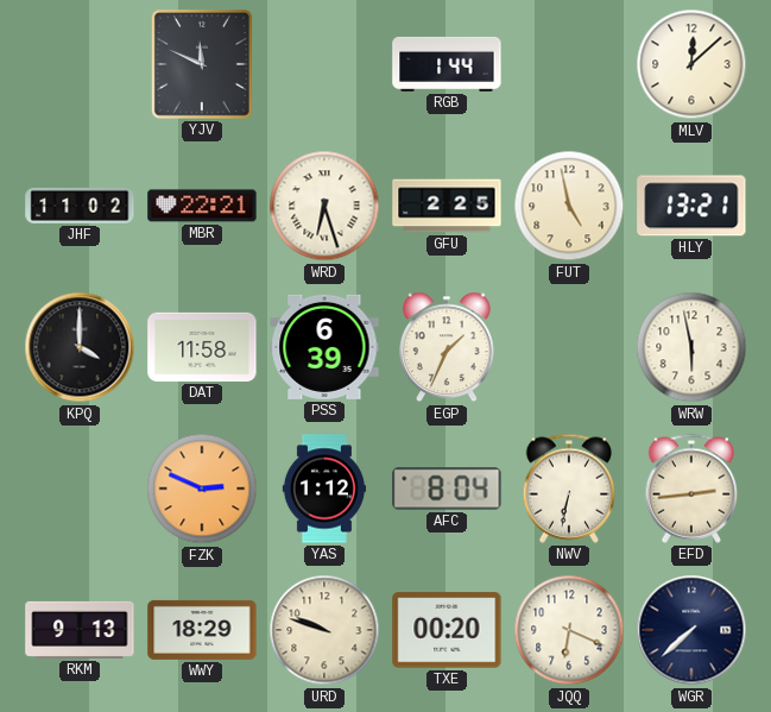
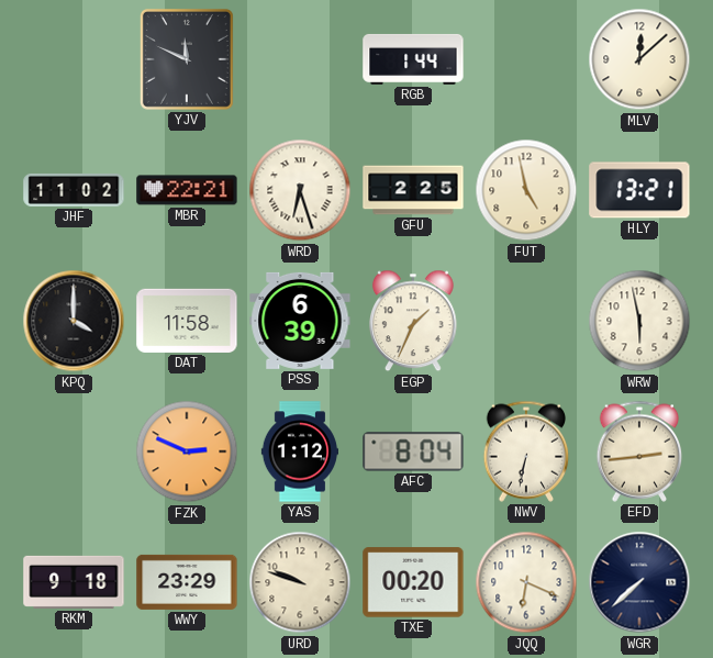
RKM: 9:13 -> 9:18
WWY: 18:29 -> 23:29
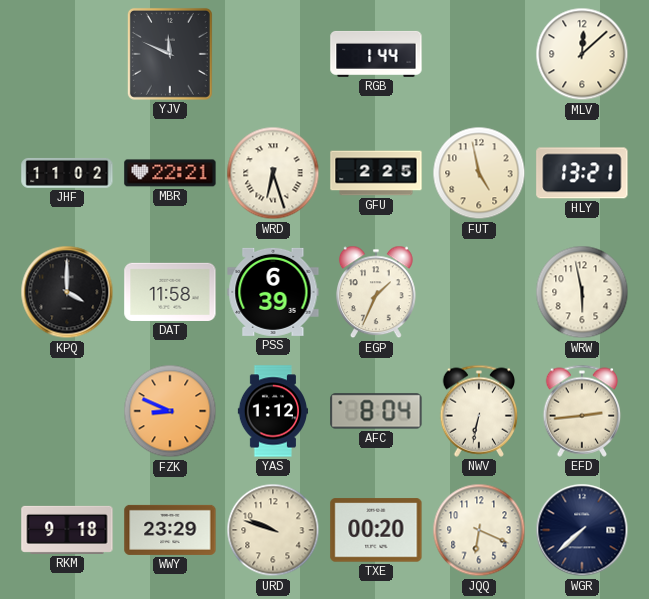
FZK: 2:49 -> 8:49
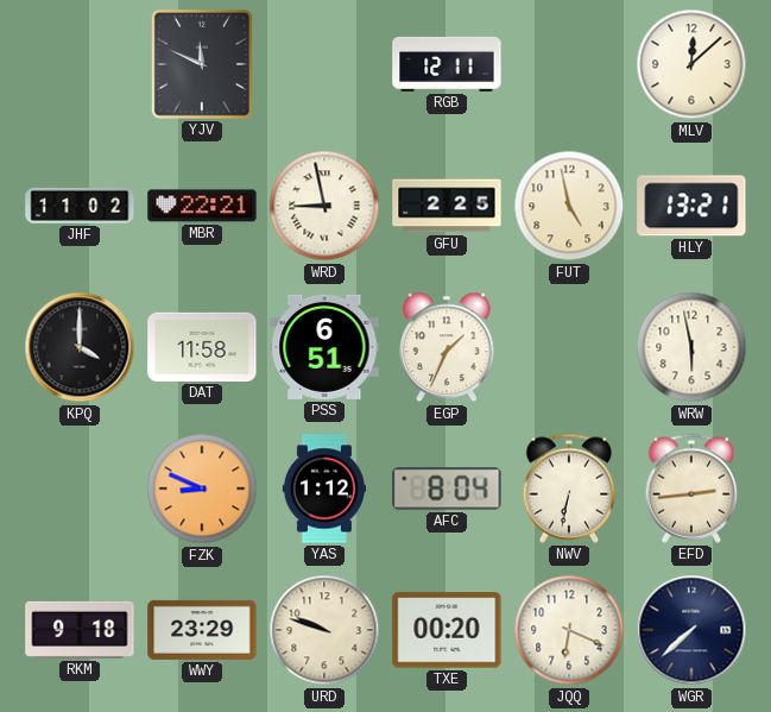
RGB: 1:44 -> 12:11
WRD: 6:27 -> 8:58
PSS: 6:39 -> 6:51
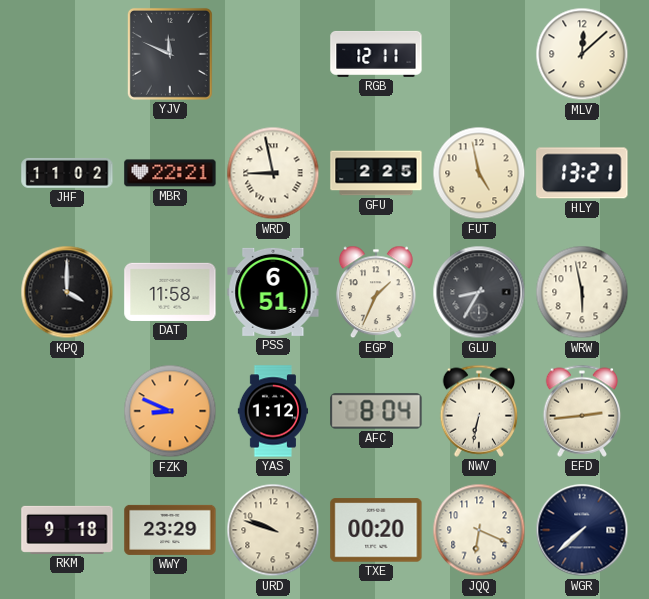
GLU: none -> 8:35
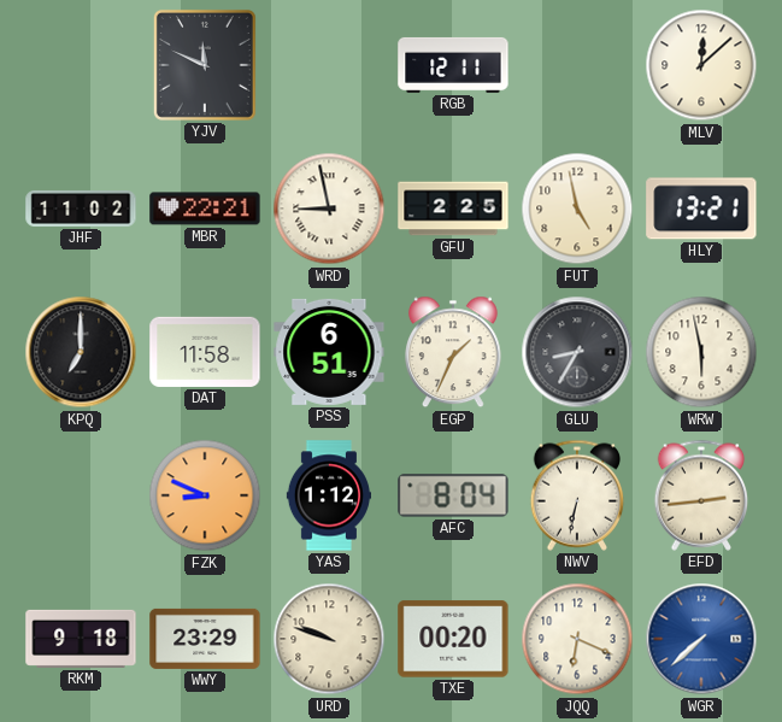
KPQ: 4:00 -> 7:00
WGR dial: navy -> blue
